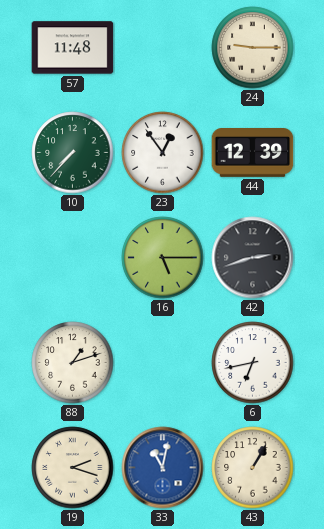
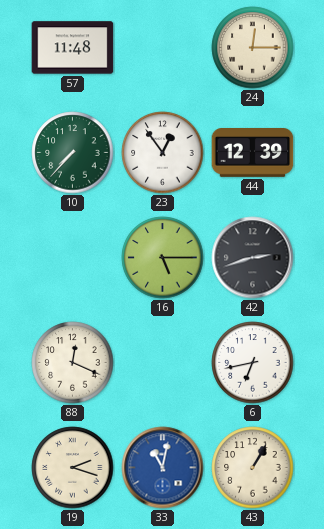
24: 9:15 -> 12:15
88: 1:12 -> 12:19
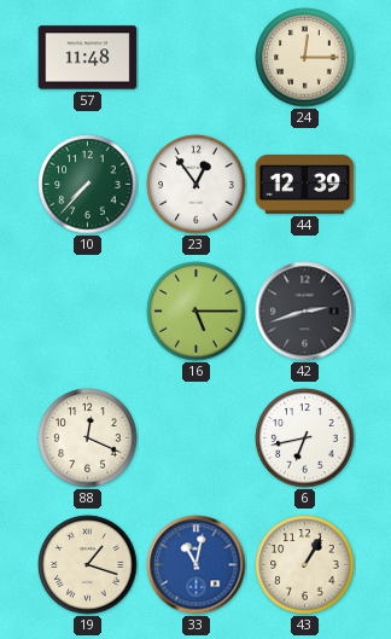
19: 2:18 -> 1:18
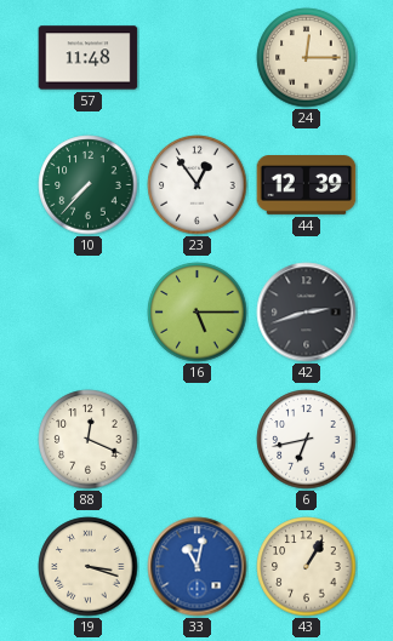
19: 1:18 -> 3:18
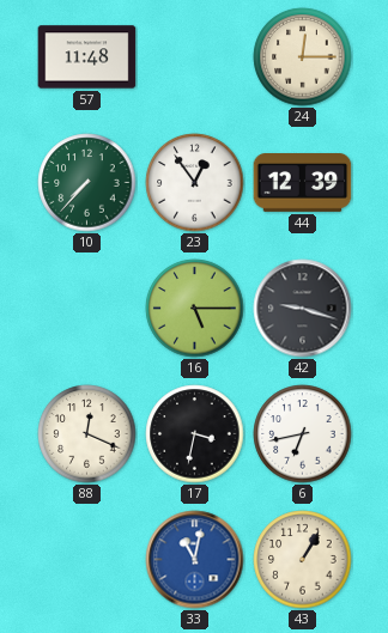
42: 2:42 -> 9:18
17: none -> 3:32
19: 3:18 -> none
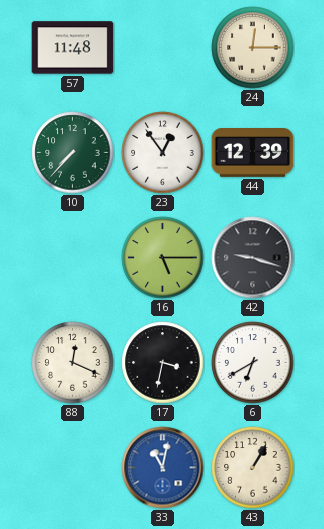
6: 6:43 -> 6:40
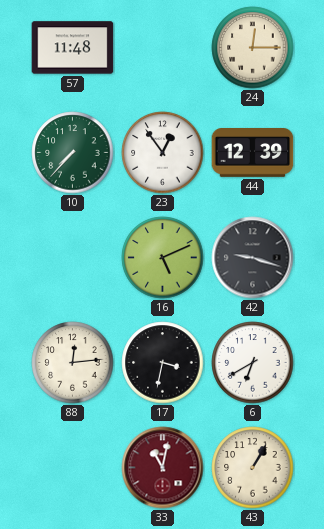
16: 5:15 -> 5:11
88: 12:19 -> 12:14
33 dial: blue -> burgundy
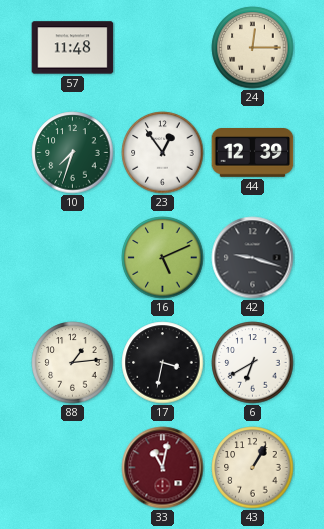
10: 7:37 -> 7:33
88: 12:14 -> 1:14
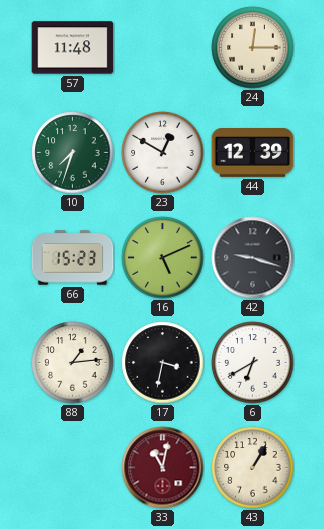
23: 12:54 -> 12:50
66: none -> 15:23
